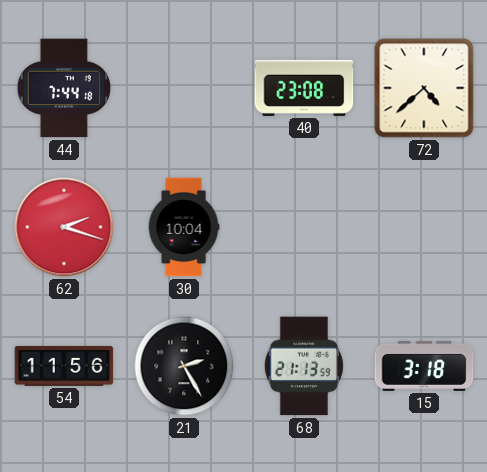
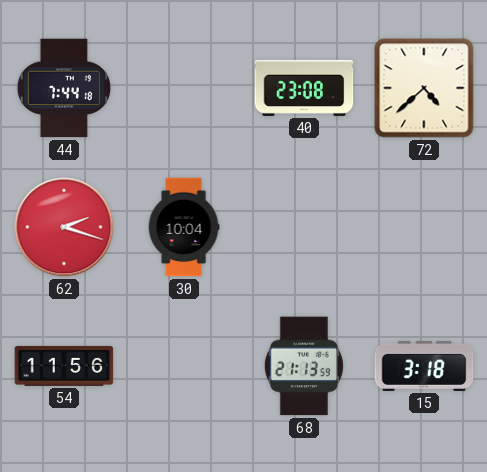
21: 2:25 -> none
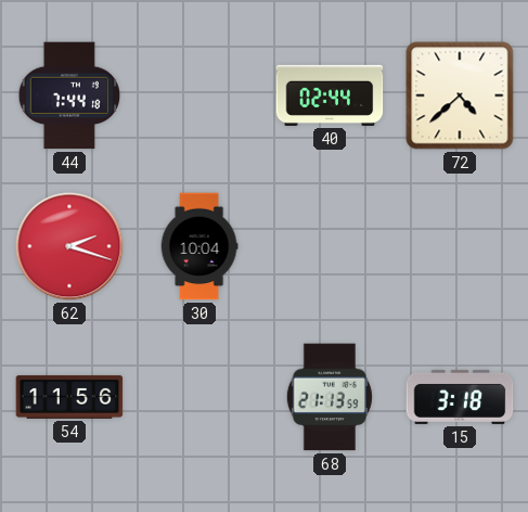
40: 23:08 -> 02:44
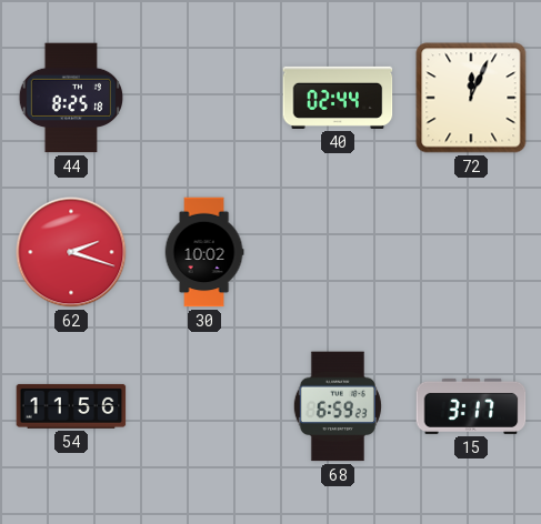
44: 7:44 -> 8:25
72: 4:38 -> 12:04
30: 10:04 -> 10:02
68: 21:13 -> 6:59
15: 3:18 -> 3:17
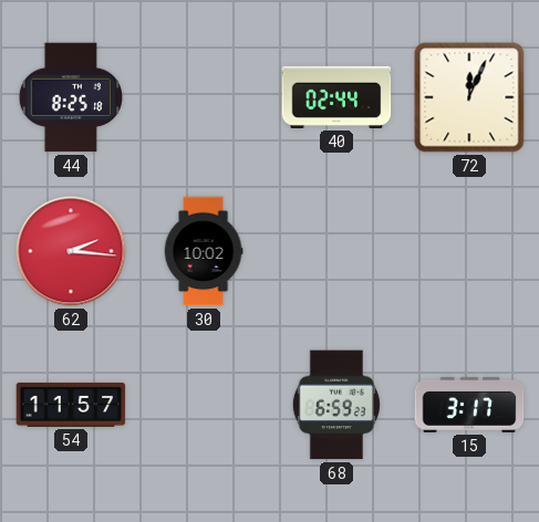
62: 2:18 -> 2:16
54: 11:56 -> 11:57
